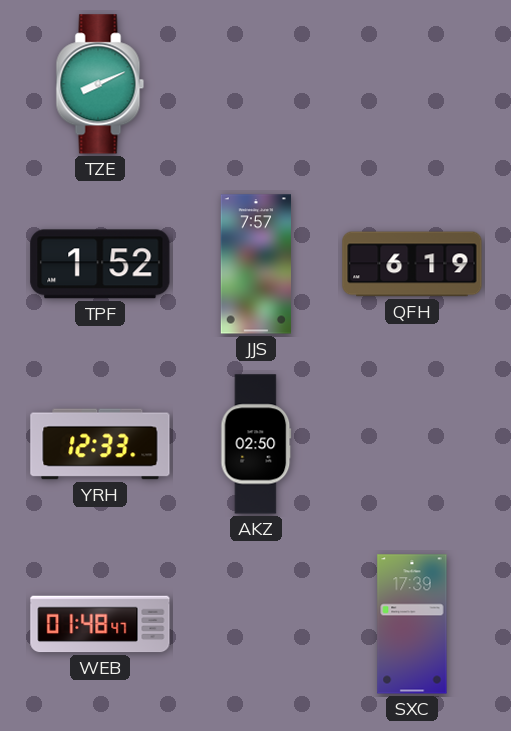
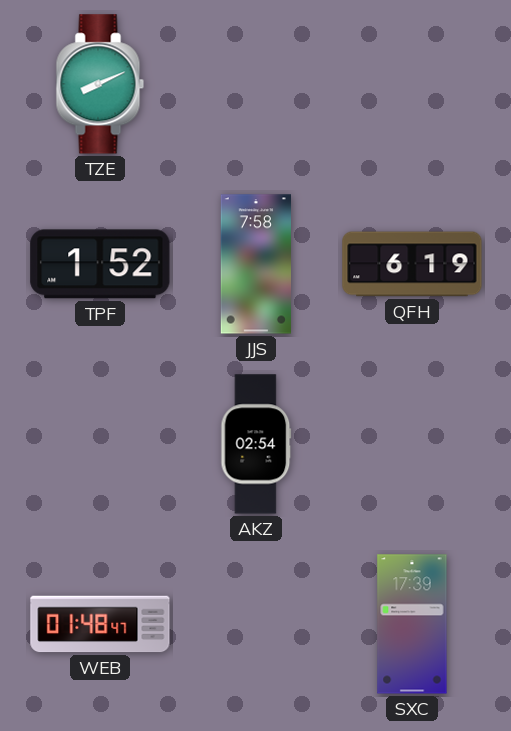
JJS: 7:57 -> 7:58
YRH: 12:33 -> none
AKZ: 02:50 -> 02:54
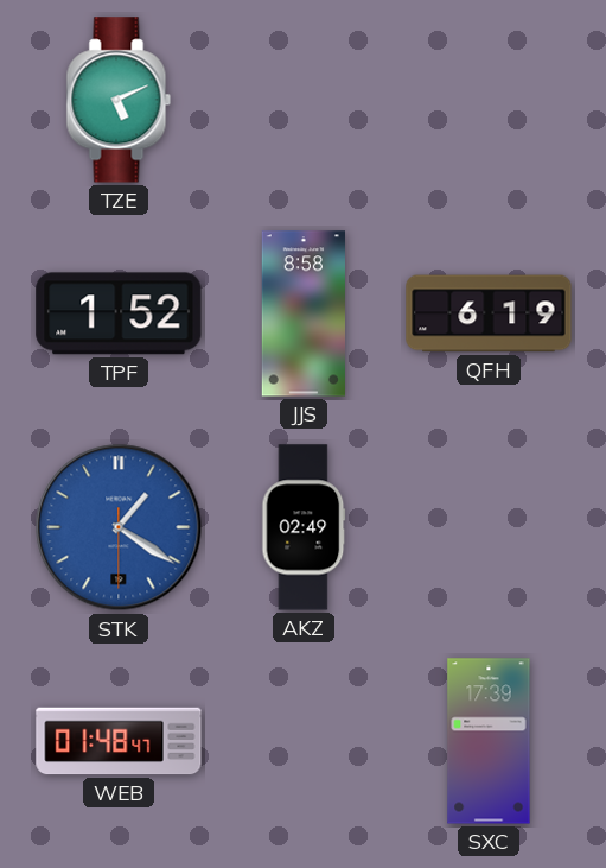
TZE: 8:11 -> 5:11
JJS: 7:58 -> 8:58
STK: none -> 1:20
AKZ: 02:54 -> 02:49
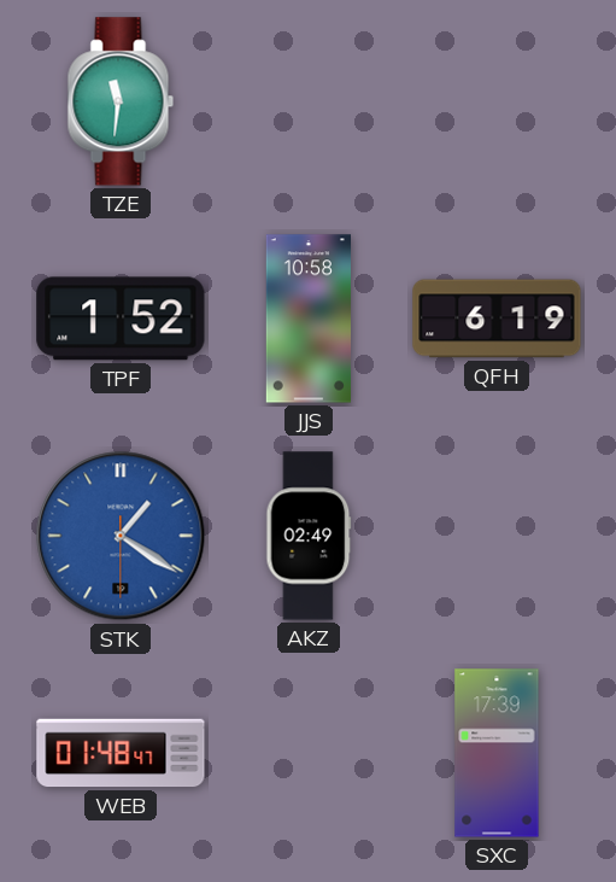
TZE: 5:11 -> 11:31
JJS: 8:58 -> 10:58
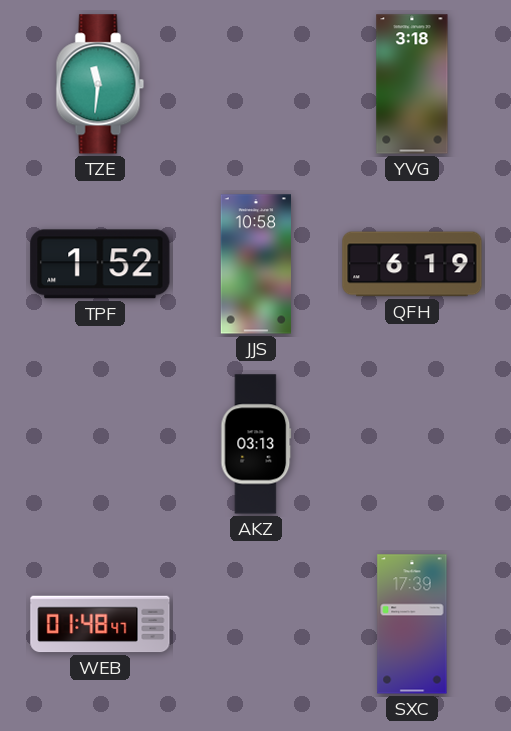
YVG: none -> 3:18
STK: 1:20 -> none
AKZ: 02:49 -> 03:13
